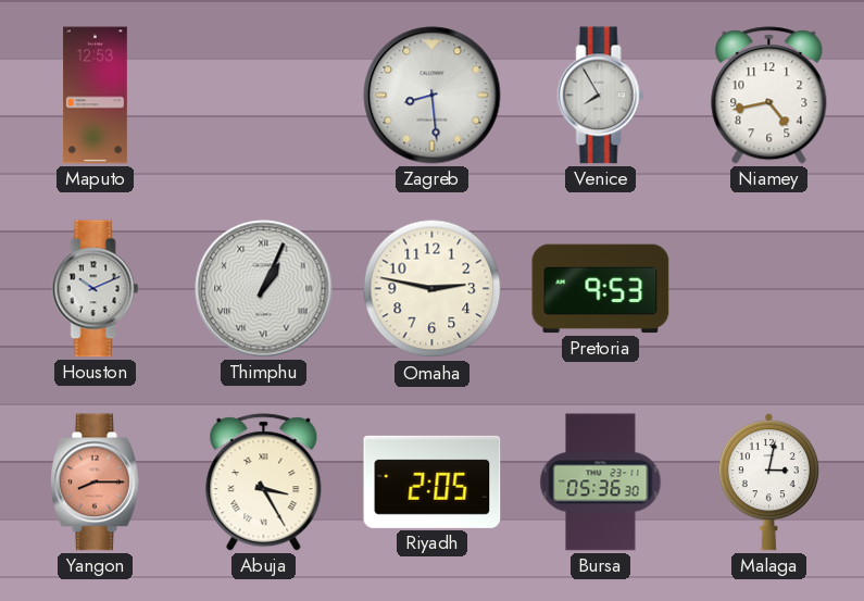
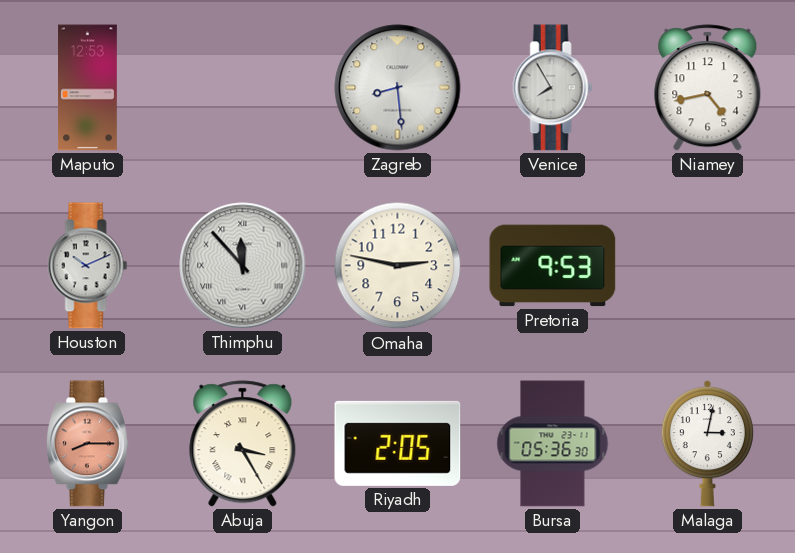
Thimphu: 1:04 -> 11:53
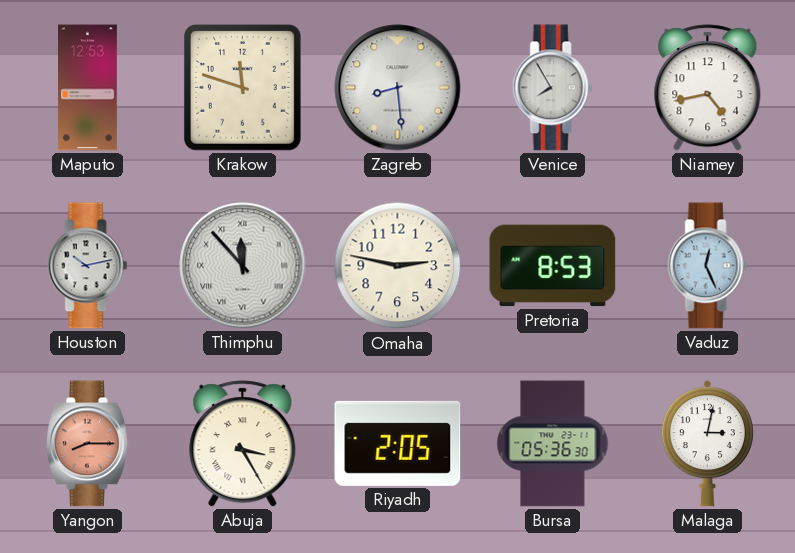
Krakow: none -> 11:48
Houston: 10:11 -> 10:13
Pretoria: 9:53 -> 8:53
Vaduz: none -> 12:26
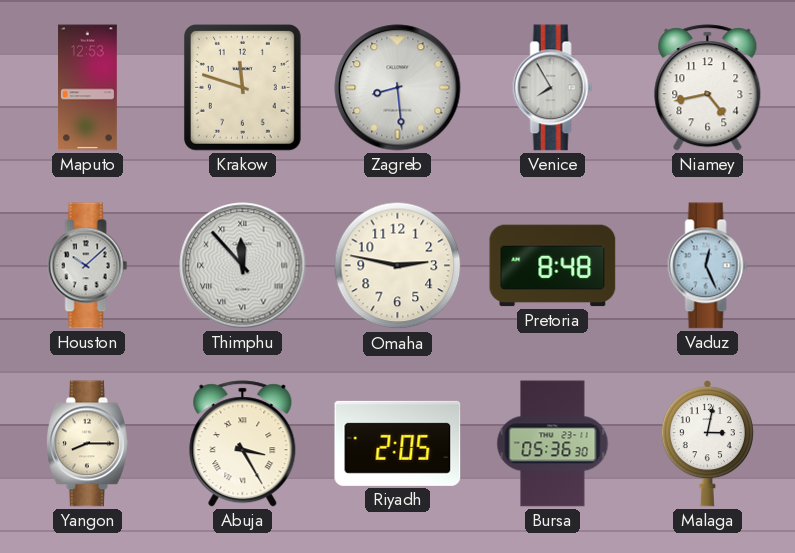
Houston: 10:13 -> 10:08
Pretoria: 8:53 -> 8:48
Yangon dial: salmon -> cream
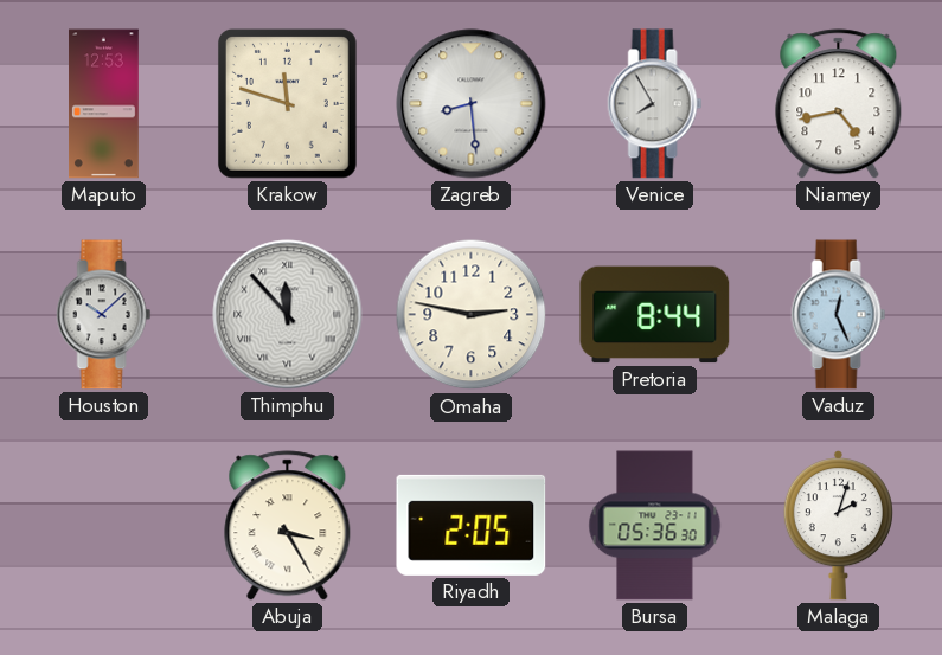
Pretoria: 8:48 -> 8:44
Yangon: 8:15 -> none
Malaga: 3:02 -> 2:03
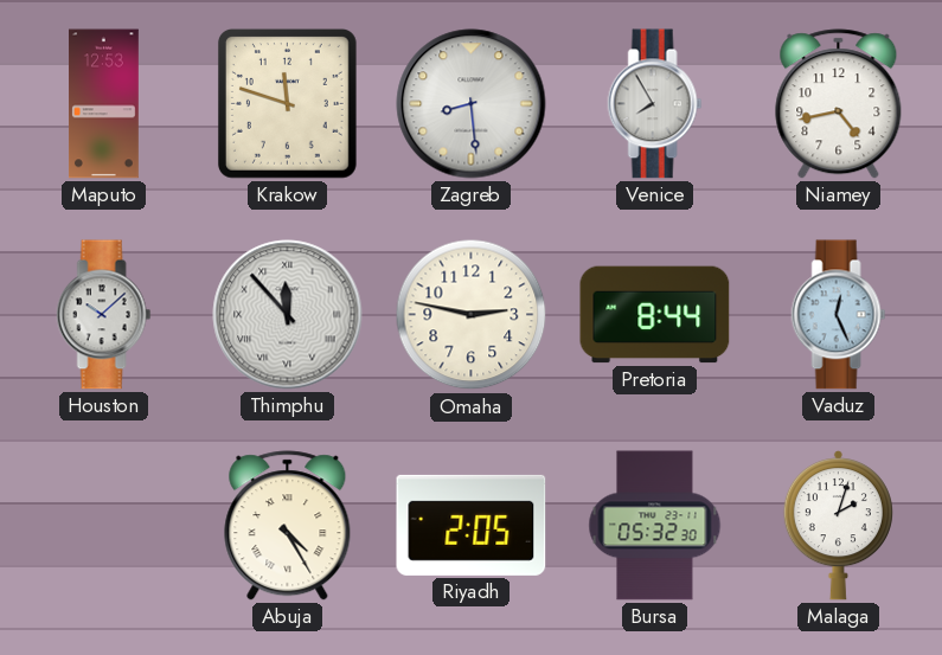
Abuja: 3:25 -> 4:25
Bursa: 05:36 -> 05:32
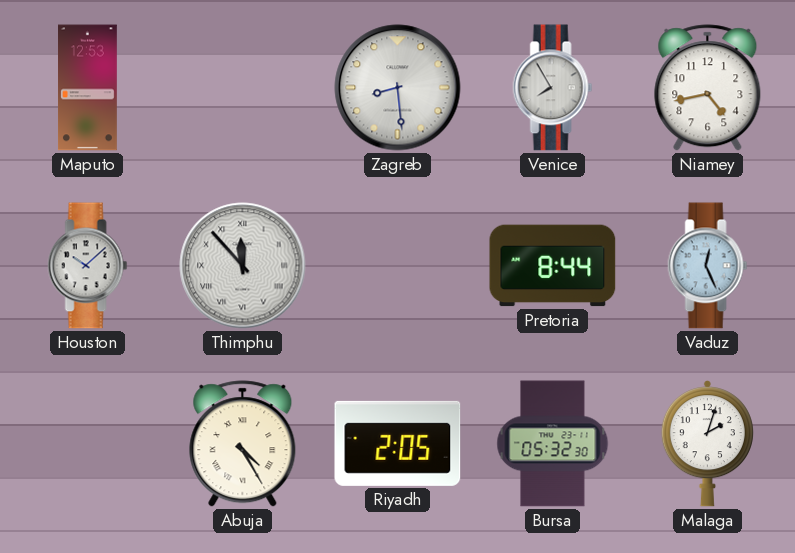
Krakow: 11:48 -> none
Omaha: 2:47 -> none
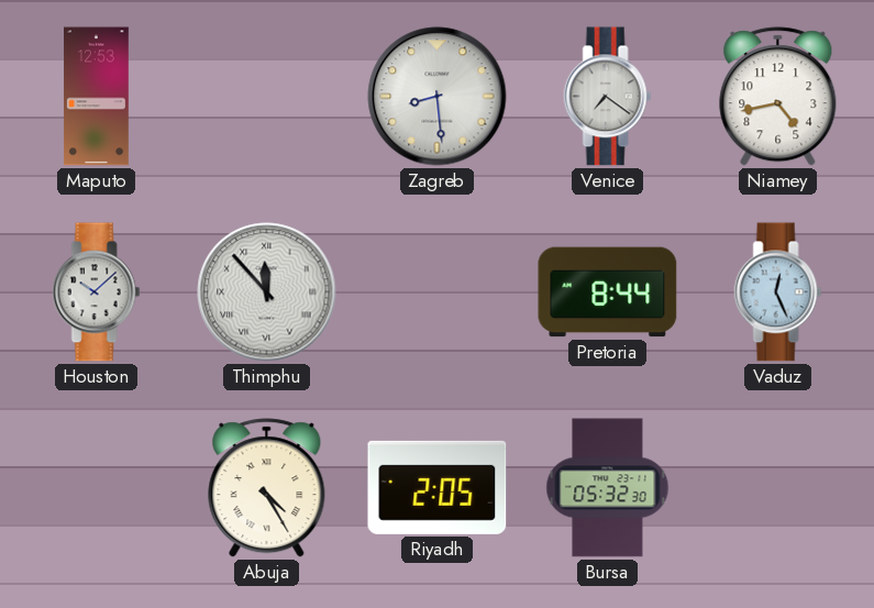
Venice: 7:55 -> 7:21
Malaga: 2:03 -> none
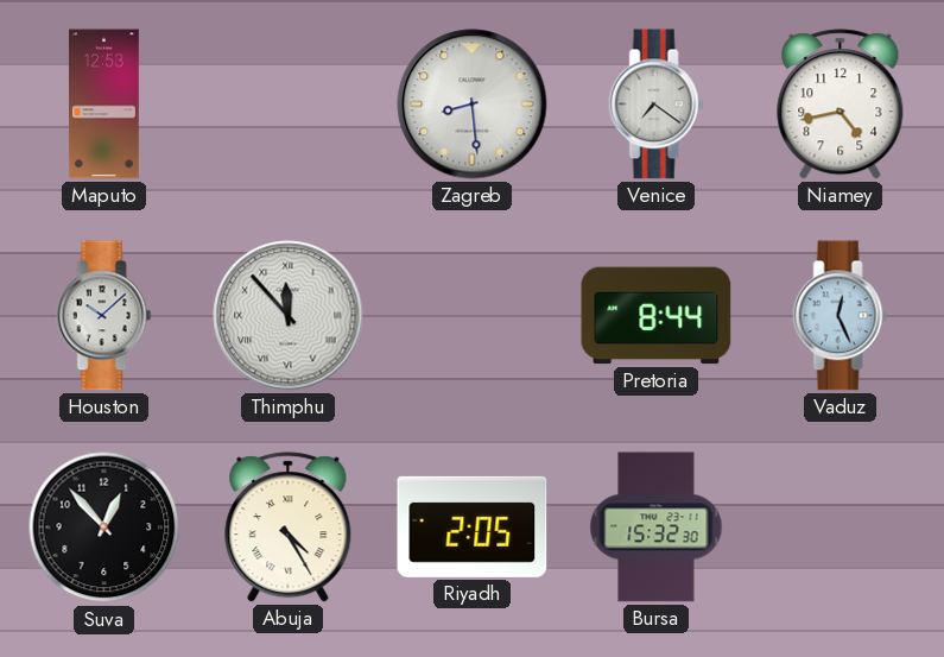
Suva: none -> 12:53
Bursa: 05:32 -> 15:32
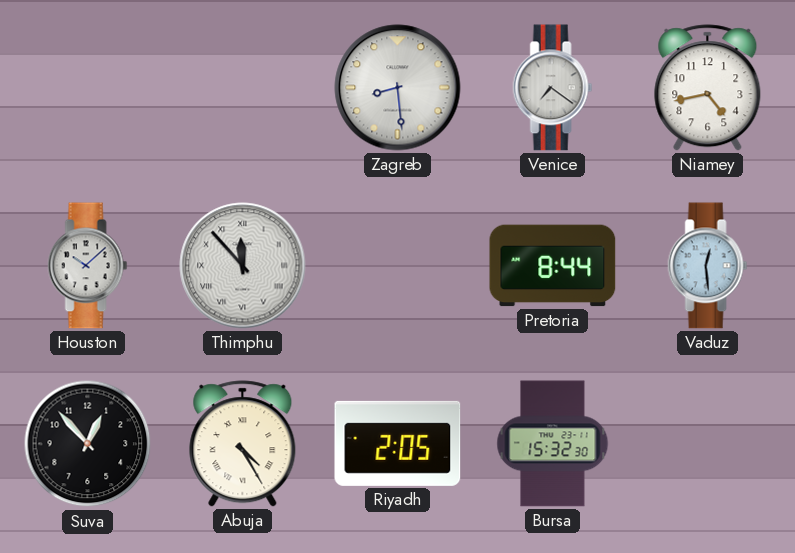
Maputo: 12:53 -> none
Vaduz: 12:26 -> 12:29
